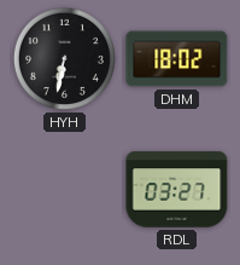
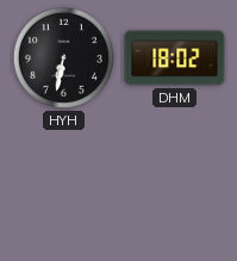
RDL: 03:27 -> none
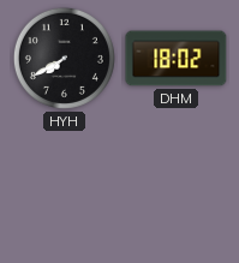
HYH: 6:32 -> 7:40
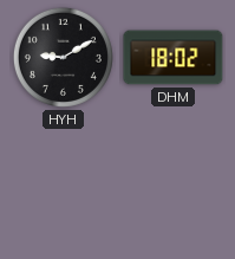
HYH: 7:40 -> 9:10
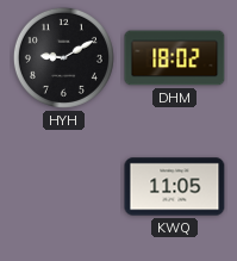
KWQ: none -> 11:05
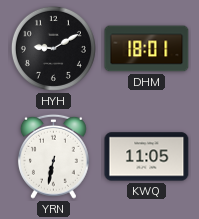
DHM: 18:02 -> 18:01
YRN: none -> 6:32
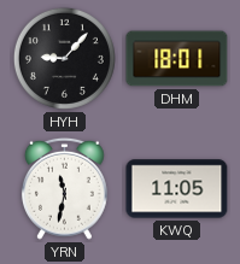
HYH: 9:10 -> 9:07
YRN: 6:32 -> 11:32
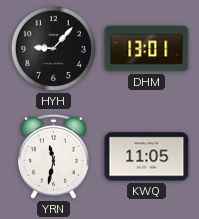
DHM: 18:01 -> 13:01
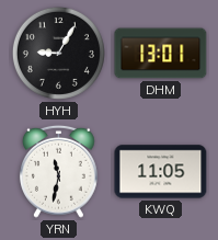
HYH: 9:07 -> 9:05
